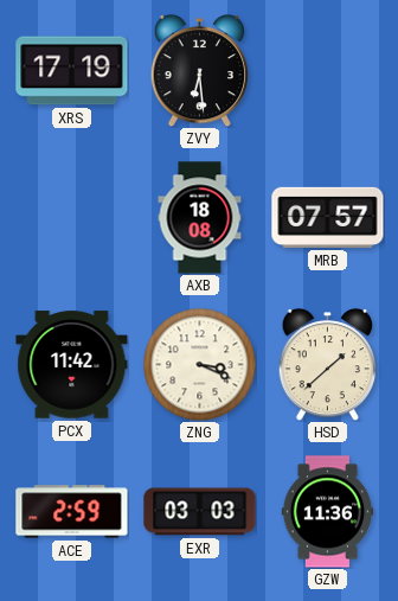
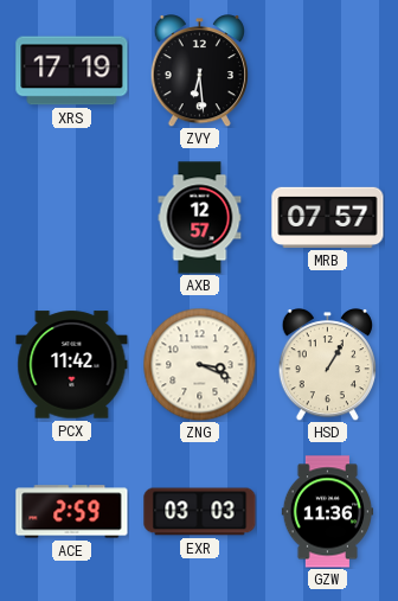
AXB: 18:08 -> 12:57
HSD: 1:38 -> 1:05
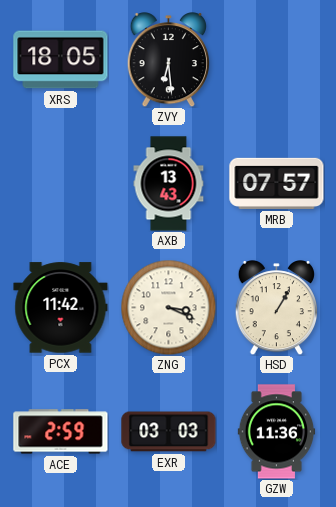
XRS: 17:19 -> 18:05
AXB: 12:57 -> 13:43
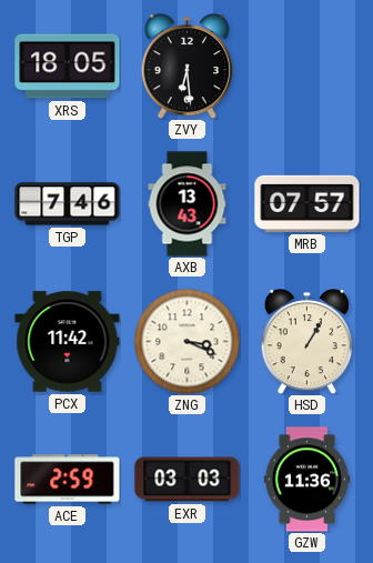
TGP: none -> 7:46
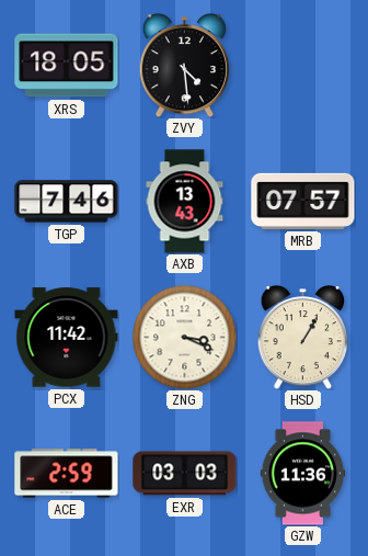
ZVY: 6:29 -> 4:29
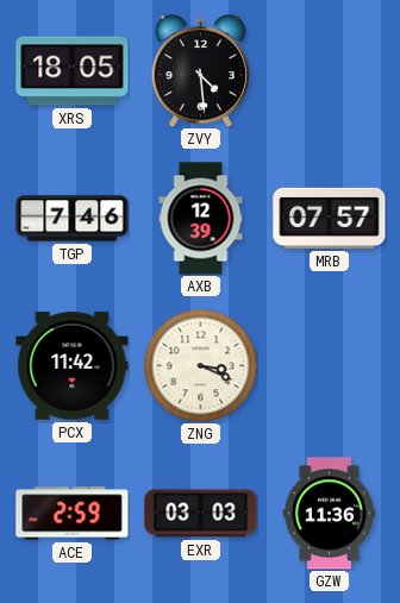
AXB: 13:43 -> 12:39
HSD: 1:05 -> none
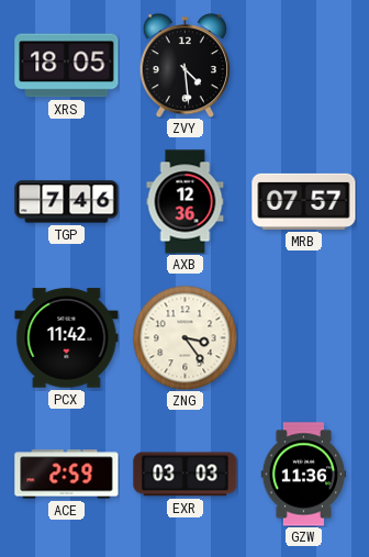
AXB: 12:39 -> 12:36
ZNG: 3:19 -> 3:24
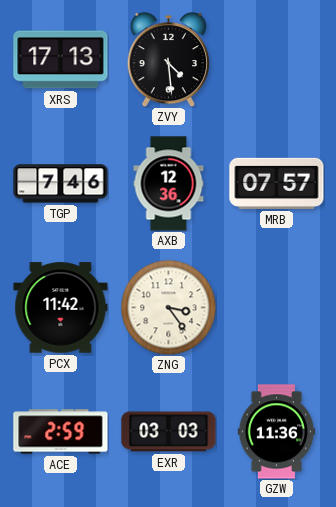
XRS: 18:05 -> 17:13
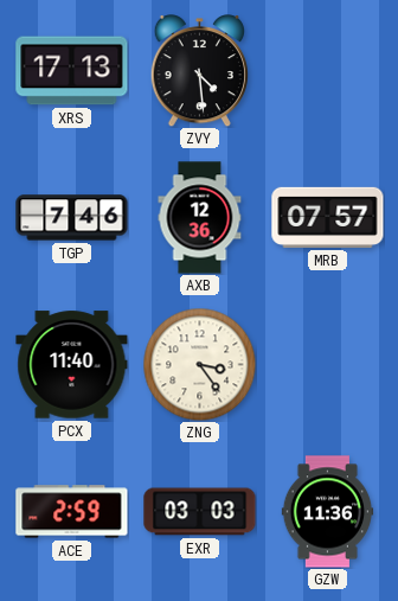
PCX: 11:42 -> 11:40
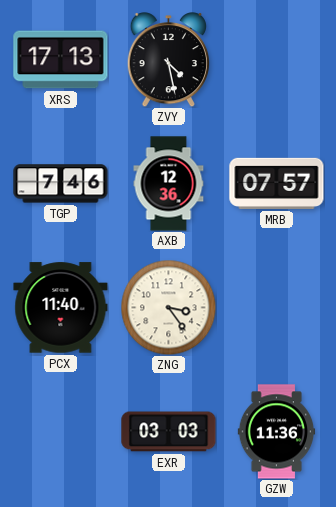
ZVY: 4:29 -> 4:28
ACE: 2:59 -> none
